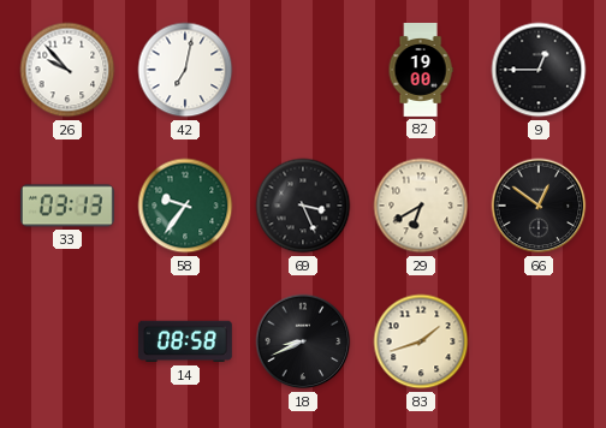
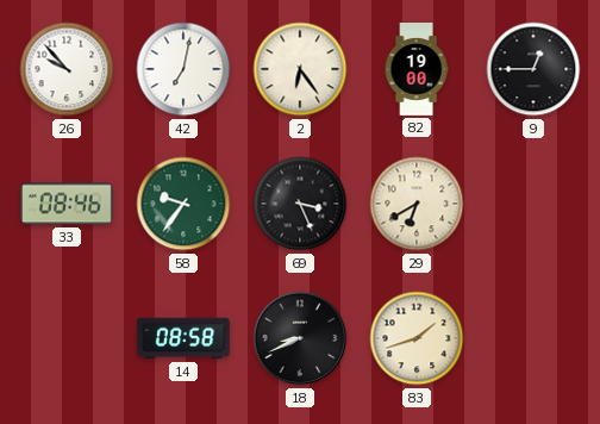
2: none -> 6:24
33: 03:13 -> 08:46
66: 12:51 -> none
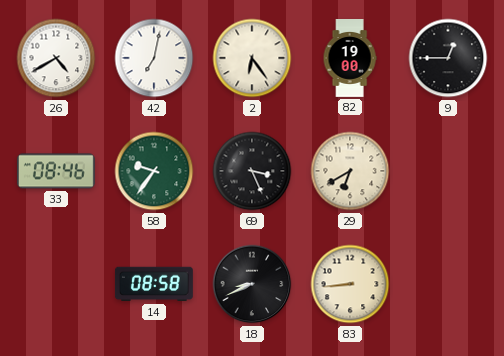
26: 9:53 -> 4:40
83: 1:42 -> 8:44
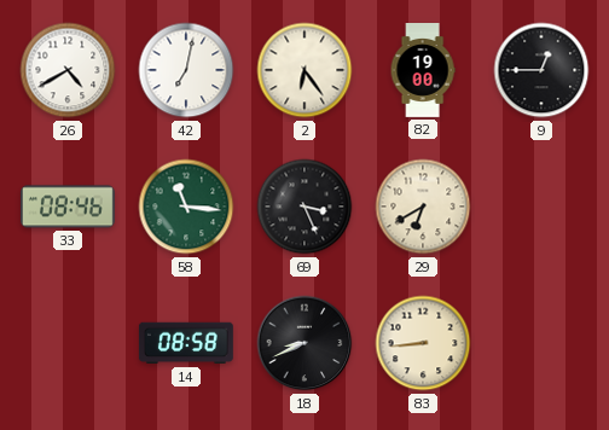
58: 9:36 -> 11:16
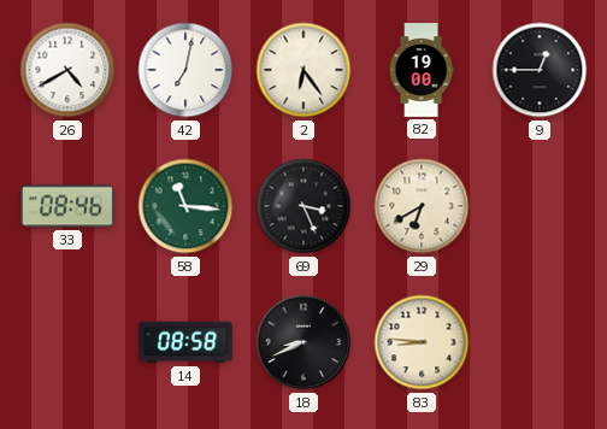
83: 8:44 -> 8:46
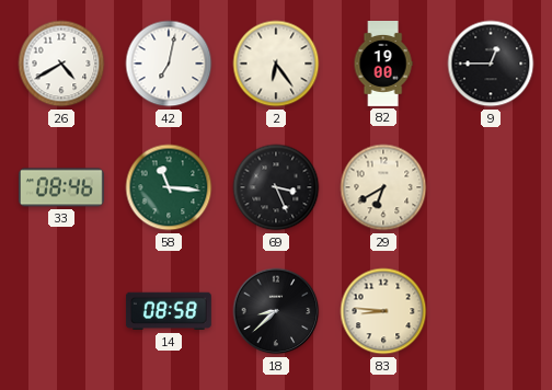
18: 8:41 -> 8:38
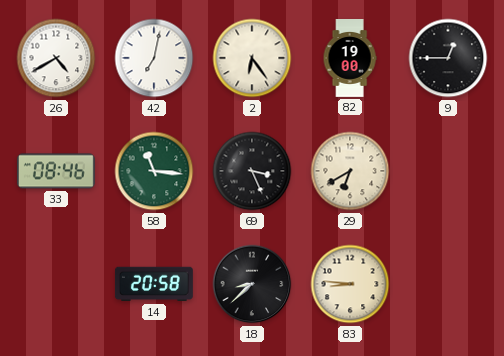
14: 08:58 -> 20:58
